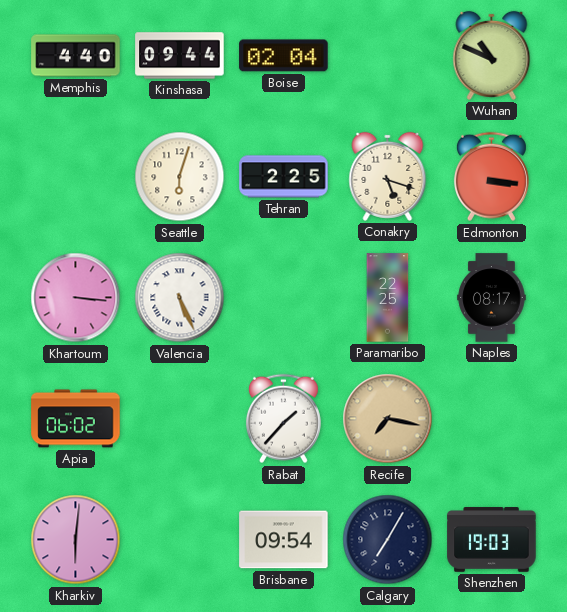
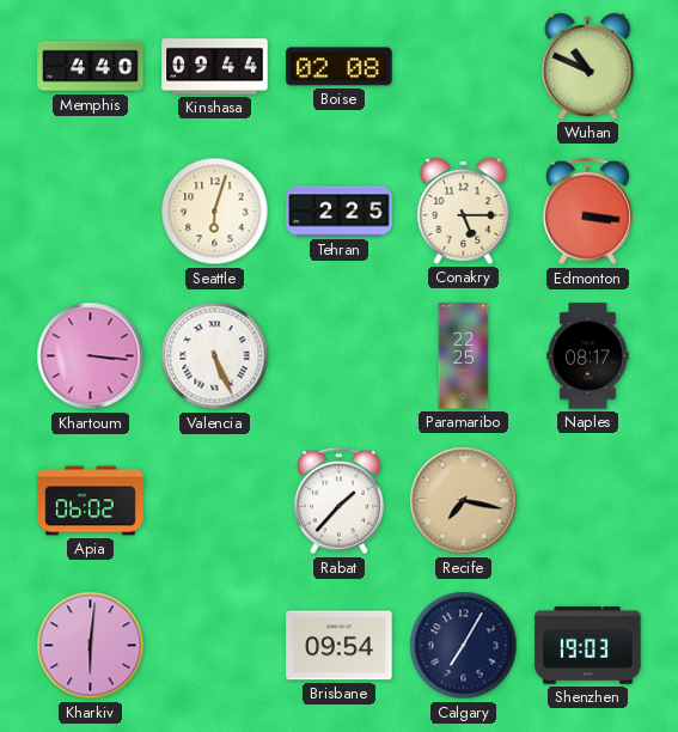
Boise: 02:04 -> 02:08
Conakry: 5:18 -> 5:15
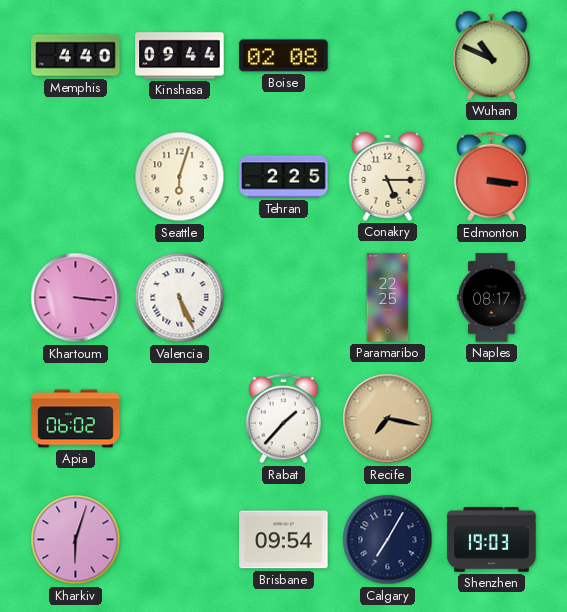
Kharkiv: 6:01 -> 6:03
